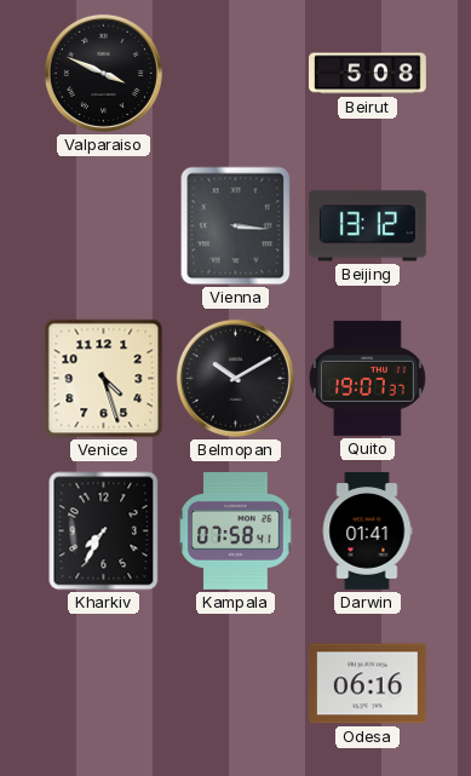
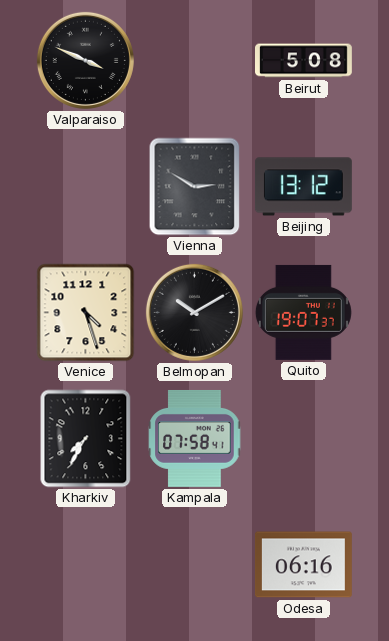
Vienna: 3:16 -> 2:50
Darwin: 01:41 -> none
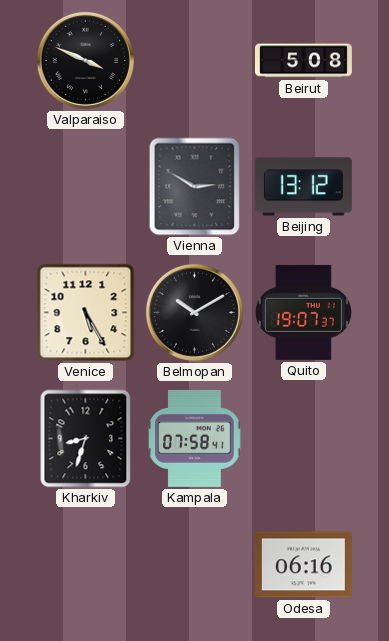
Venice: 4:27 -> 5:25
Kharkiv: 7:35 -> 8:33
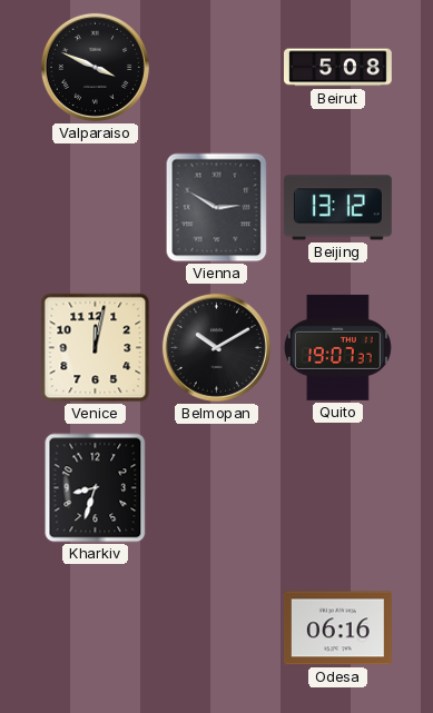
Venice: 5:25 -> 12:02
Kampala: 07:58 -> none
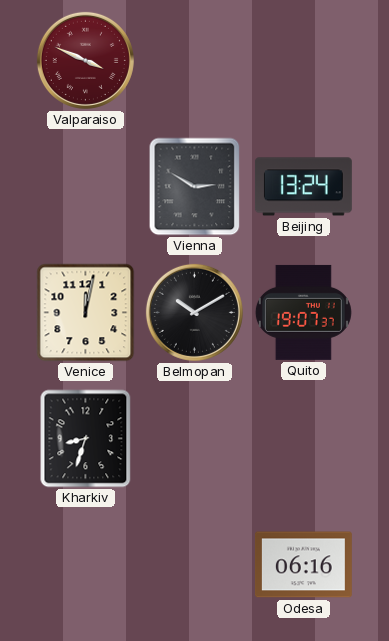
Valparaiso dial: black -> burgundy
Beirut: 5:08 -> none
Beijing: 13:12 -> 13:24
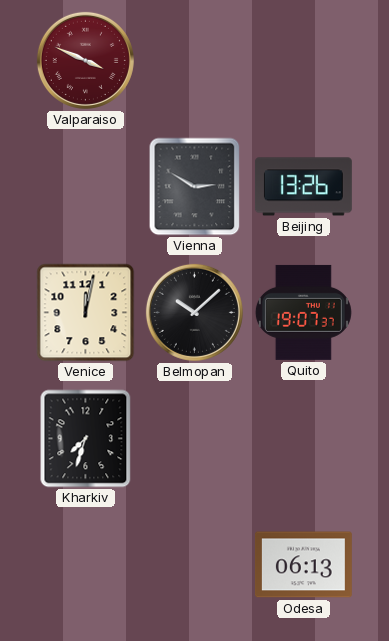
Beijing: 13:24 -> 13:26
Belmopan: 10:10 -> 10:08
Kharkiv: 8:33 -> 7:33
Odesa: 06:16 -> 06:13
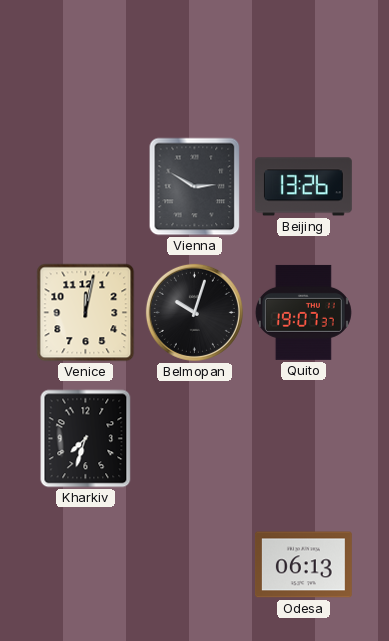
Valparaiso: 3:49 -> none
Belmopan: 10:08 -> 10:03
